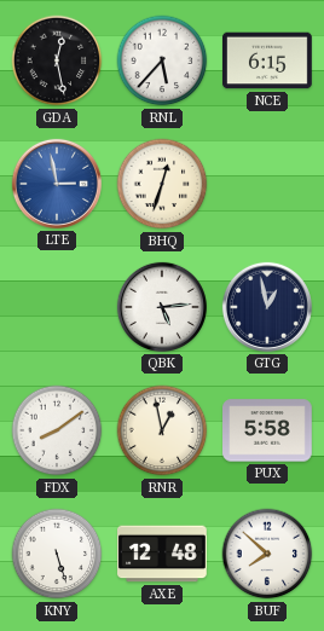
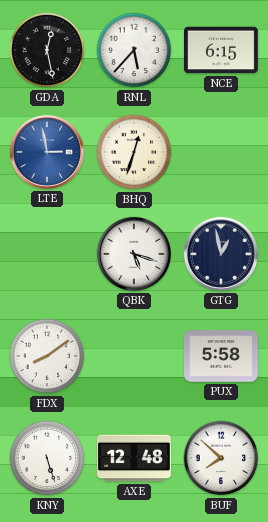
QBK: 5:14 -> 5:18
RNR: 12:58 -> none
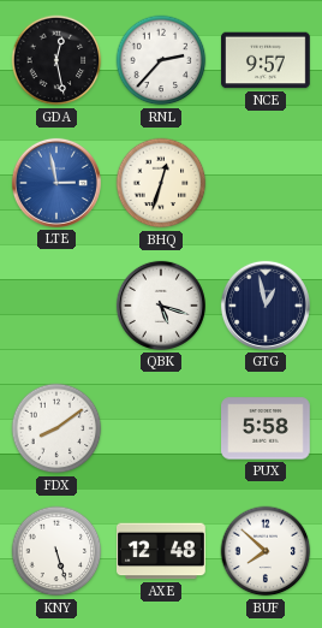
RNL: 5:37 -> 2:37
NCE: 6:15 -> 9:57
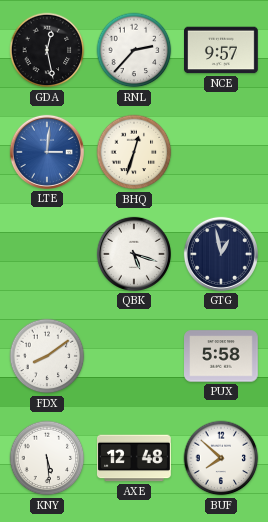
LTE: 2:58 -> 3:01
KNY: 5:27 -> 5:29
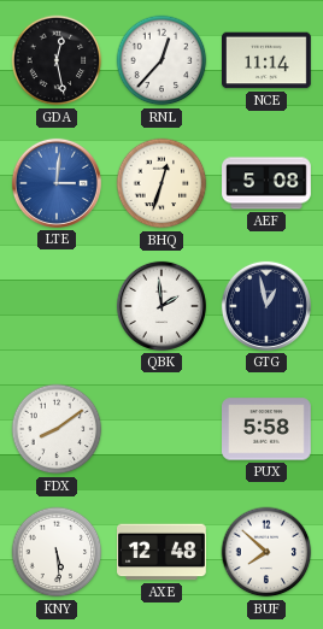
RNL: 2:37 -> 12:37
NCE: 9:57 -> 11:14
AEF: none -> 5:08
QBK: 5:18 -> 1:59
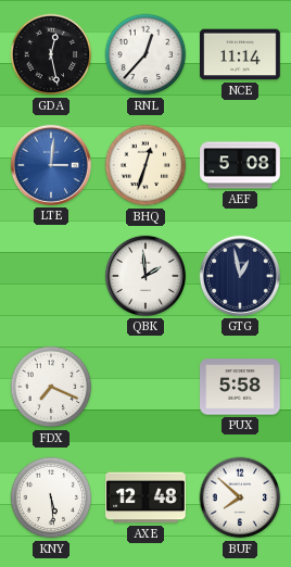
FDX: 8:09 -> 7:19
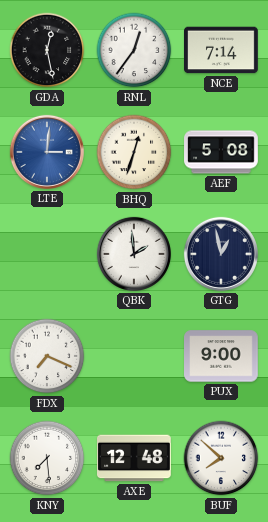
RNL: 12:37 -> 12:36
NCE: 11:14 -> 7:14
PUX: 5:58 -> 9:00
KNY: 5:29 -> 7:29
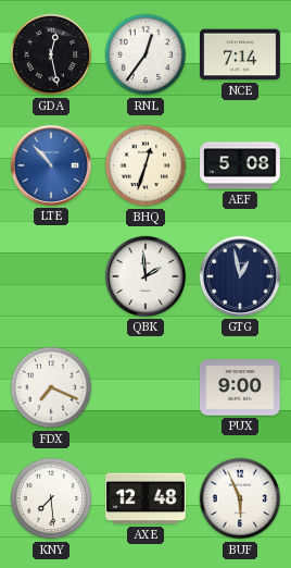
LTE: 3:01 -> 10:53
BUF: 7:52 -> 5:56
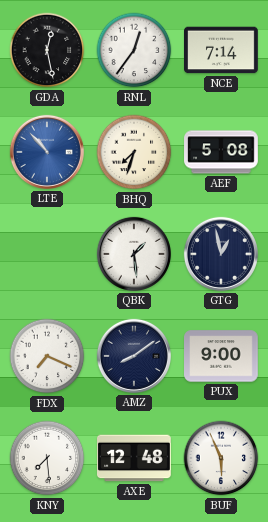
BHQ: 12:33 -> 7:33
QBK: 1:59 -> 1:29
AMZ: none -> 8:09
